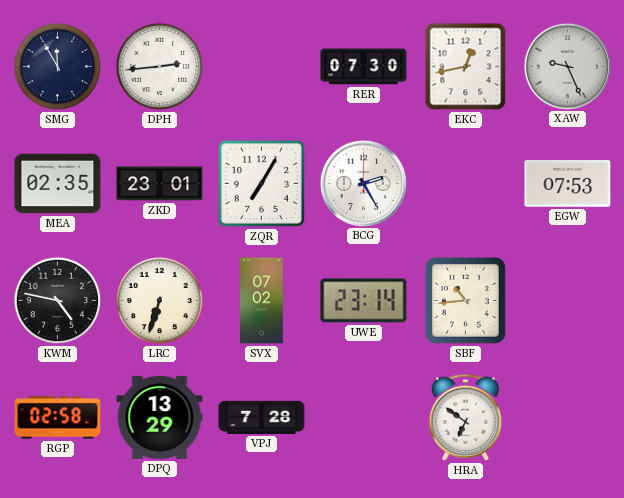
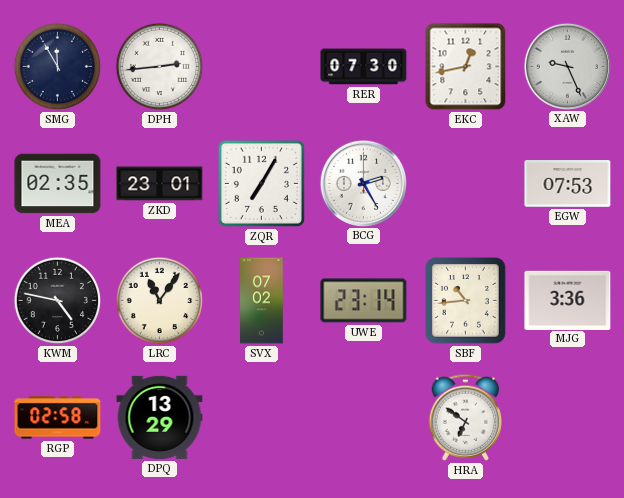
LRC: 6:33 -> 11:06
MJG: none -> 3:36
VPJ: 7:28 -> none
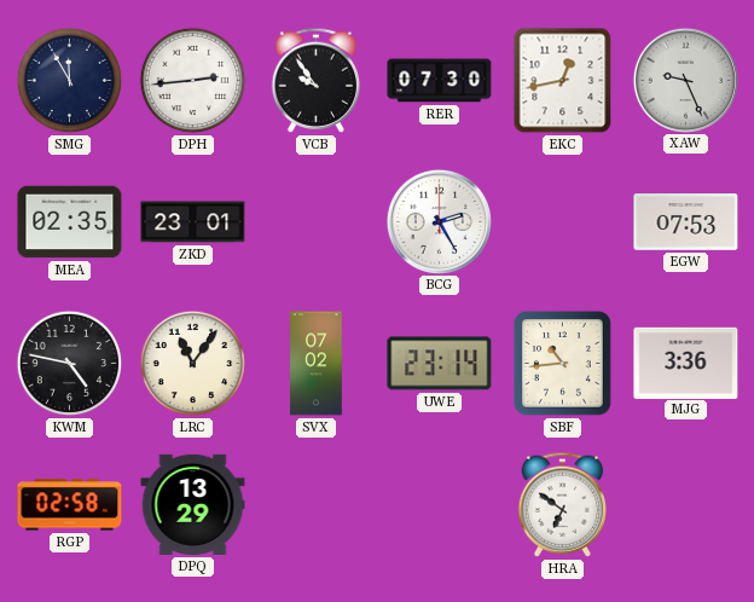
VCB: none -> 9:54
ZQR: 7:05 -> none
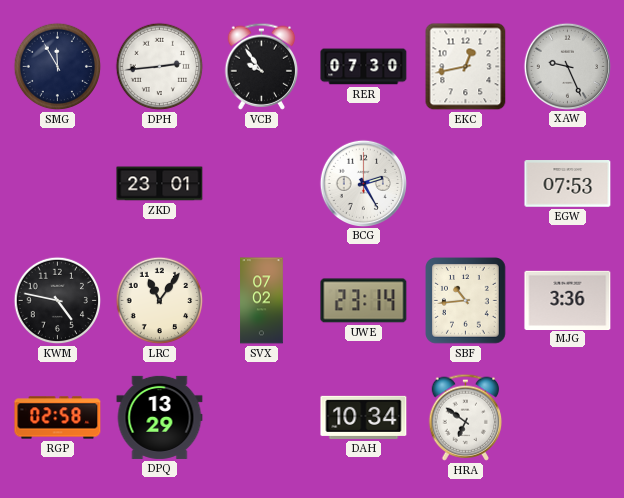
MEA: 02:35 -> none
DAH: none -> 10:34
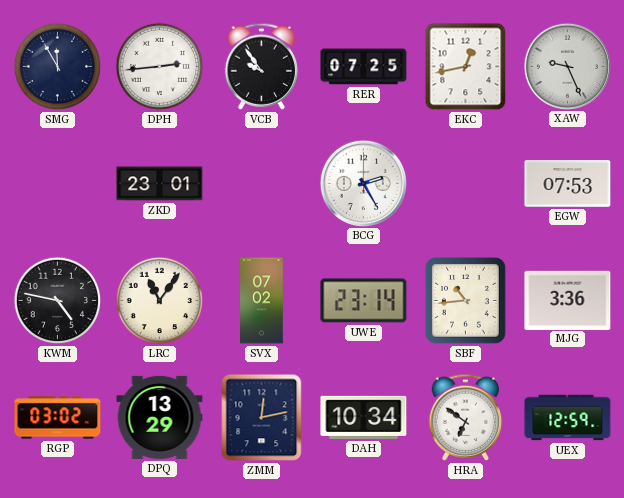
RER: 07:30 -> 07:25
RGP: 02:58 -> 03:02
ZMM: none -> 12:13
UEX: none -> 12:59
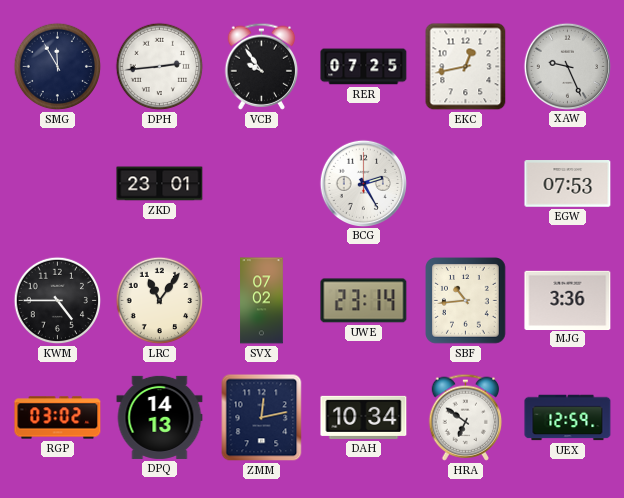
KWM: 4:47 -> 4:45
DPQ: 13:29 -> 14:13
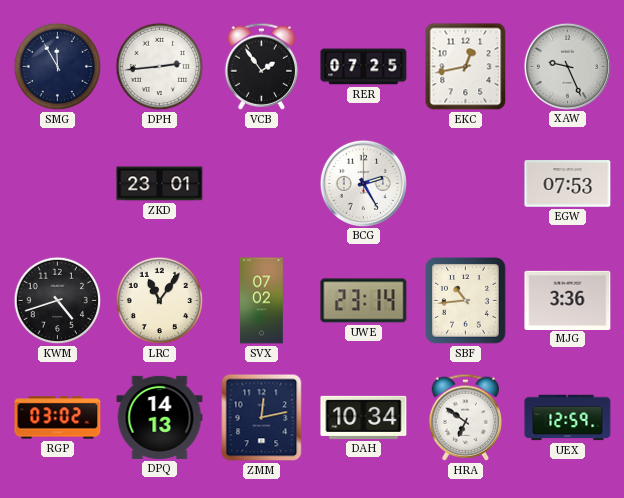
VCB: 9:54 -> 1:54
KWM: 4:45 -> 4:42
